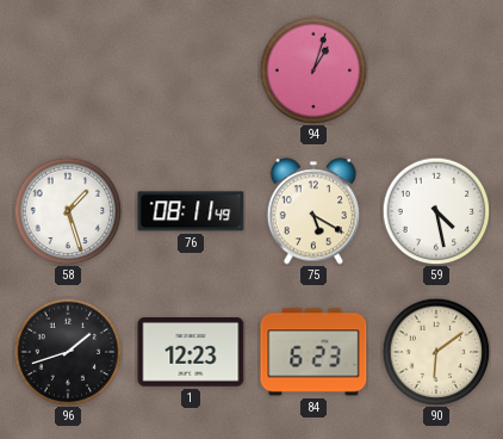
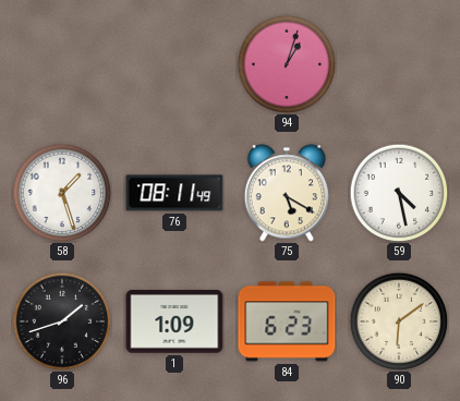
1: 12:23 -> 1:09
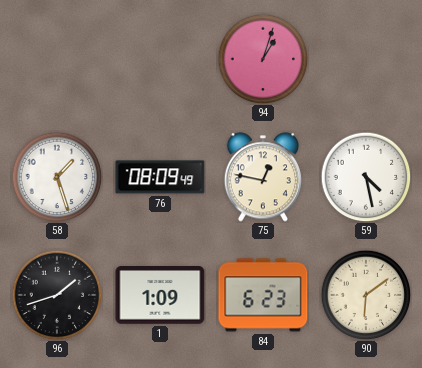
76: 08:11 -> 08:09
75: 5:20 -> 12:47
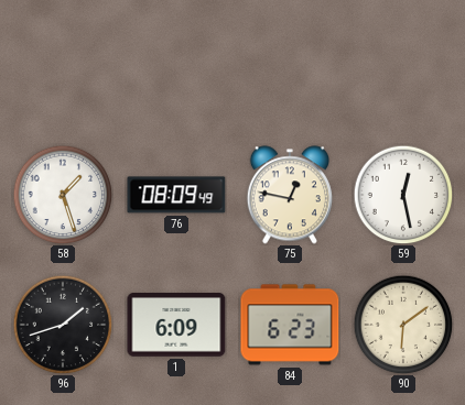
94: 1:03 -> none
59: 4:28 -> 12:28
1: 1:09 -> 6:09
